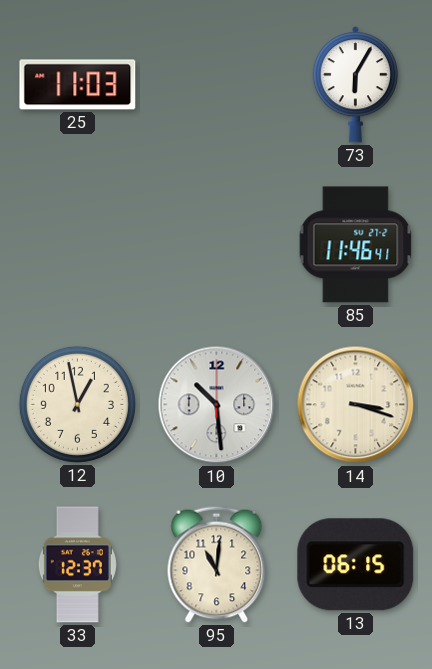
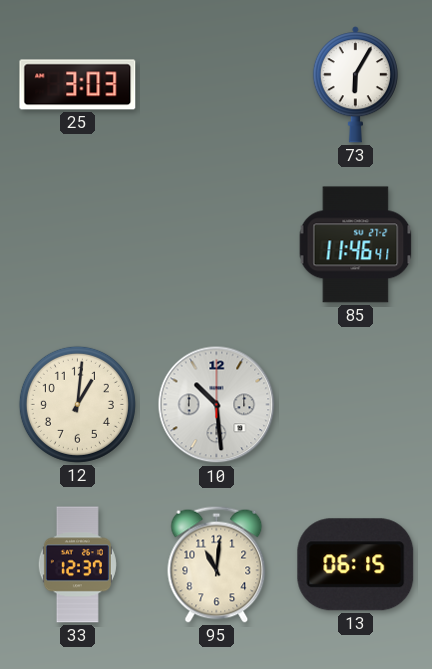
25: 11:03 -> 3:03
12: 12:58 -> 1:01
14: 3:18 -> none
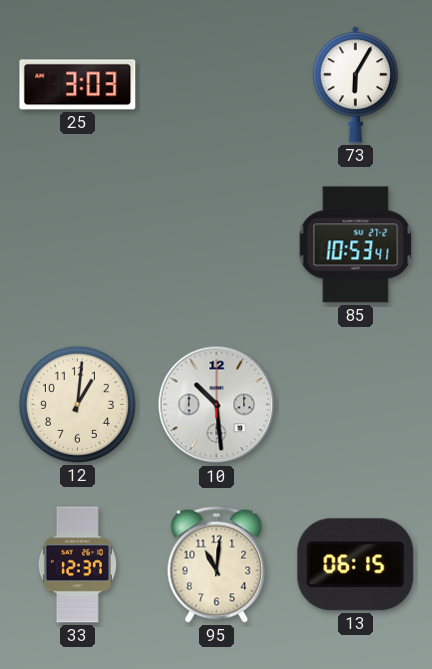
85: 11:46 -> 10:53
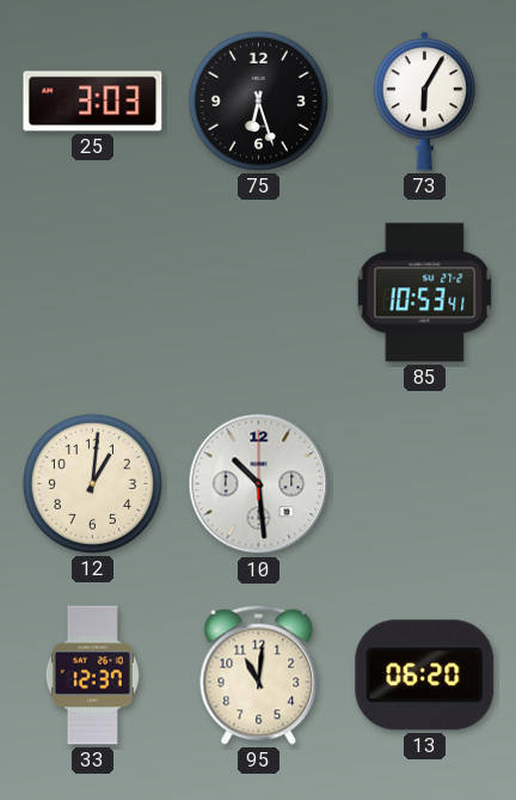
75: none -> 6:27
13: 06:15 -> 06:20
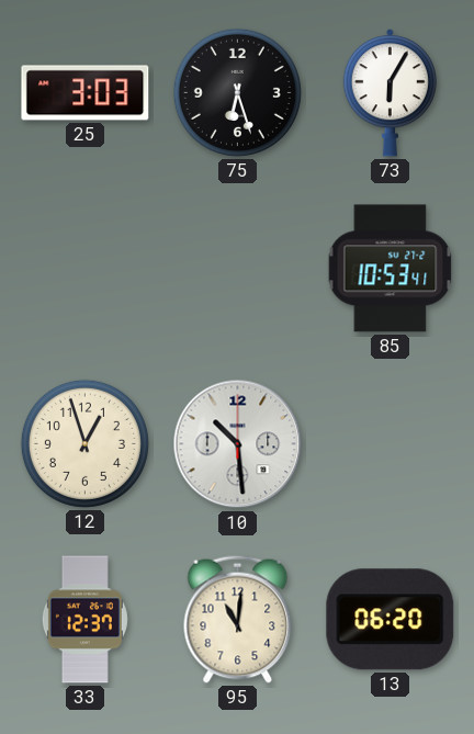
12: 1:01 -> 12:57
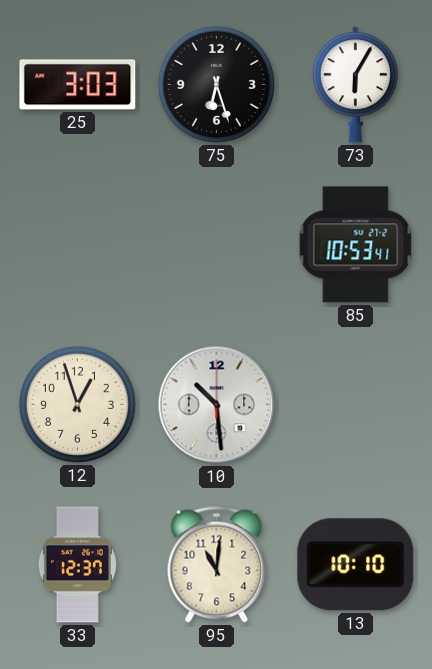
13: 06:20 -> 10:10
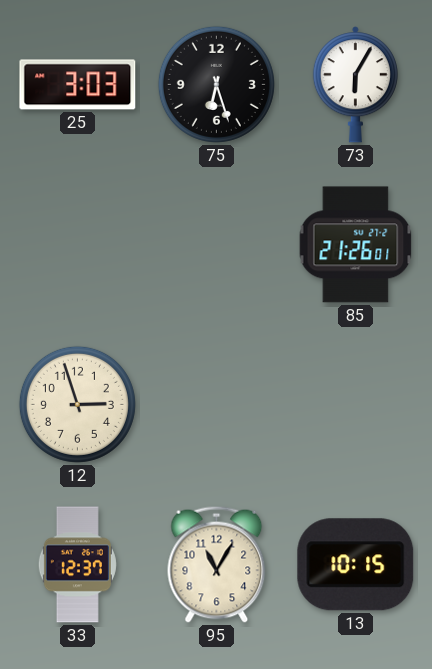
85: 10:53 -> 21:26
12: 12:57 -> 2:57
10: 10:29 -> none
95: 11:01 -> 11:05
13: 10:10 -> 10:15
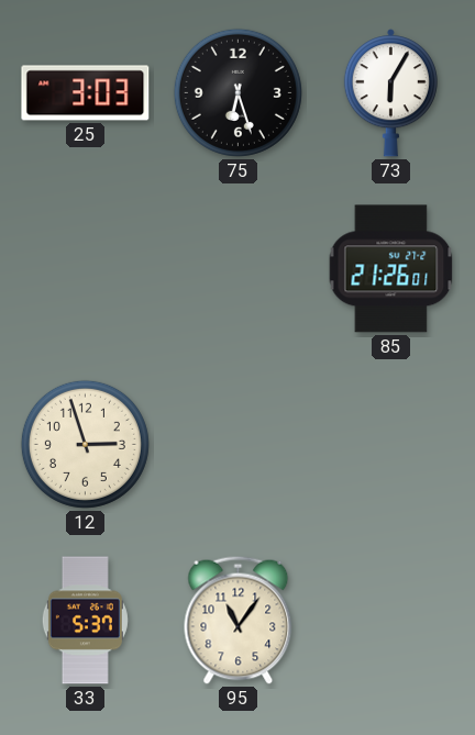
33: 12:37 -> 5:37
95: 11:05 -> 11:06
13: 10:15 -> none
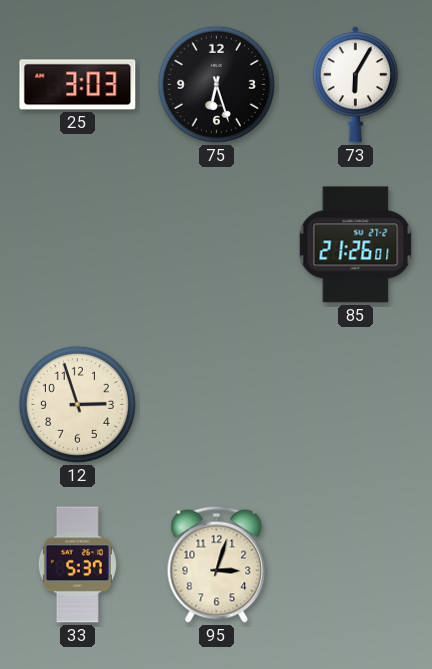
95: 11:06 -> 3:03
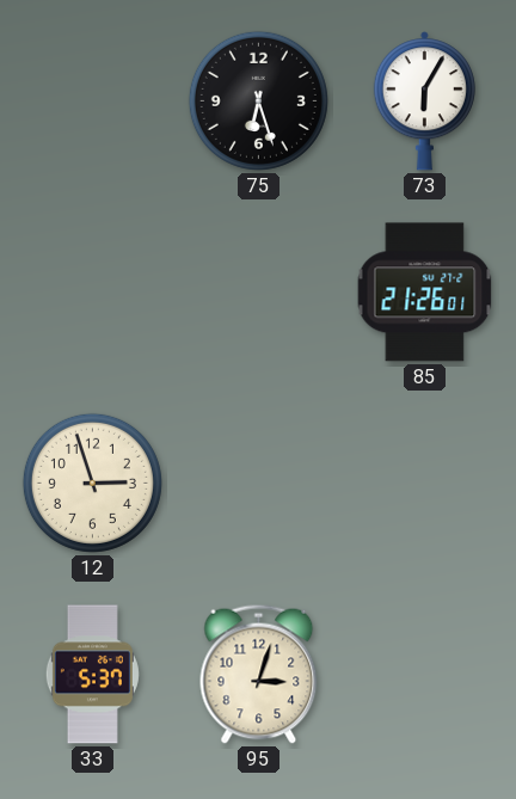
25: 3:03 -> none
